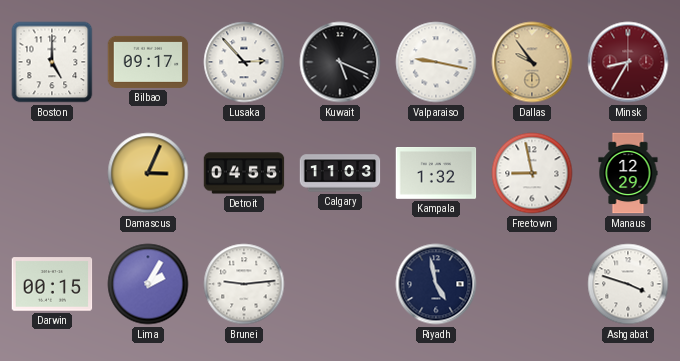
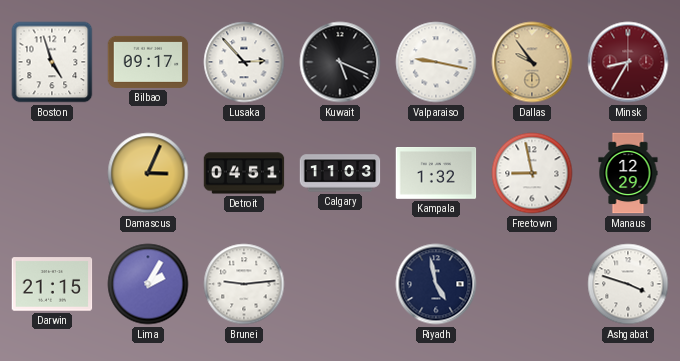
Boston: 5:00 -> 4:57
Detroit: 04:55 -> 04:51
Darwin: 00:15 -> 21:15
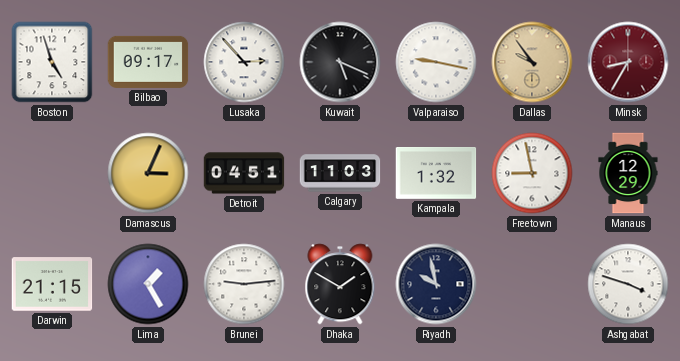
Lima: 2:05 -> 1:25
Dhaka: none -> 1:50
Riyadh: 4:58 -> 9:58
